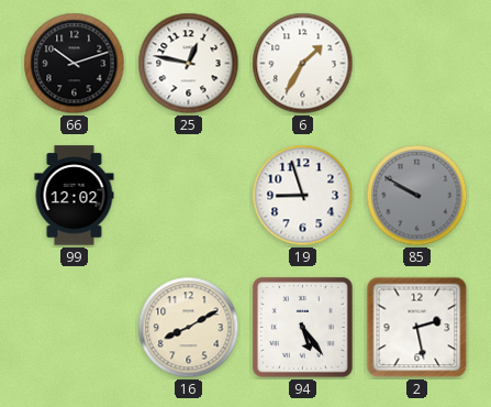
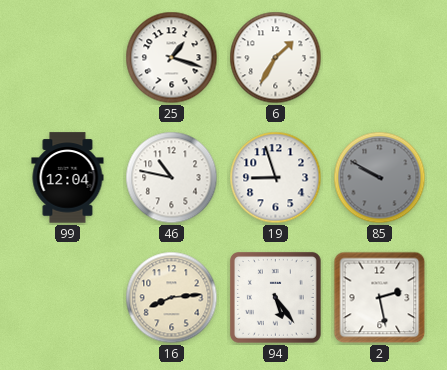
66: 10:12 -> none
25: 12:47 -> 1:18
99: 12:02 -> 12:04
46: none -> 10:47
16: 8:10 -> 8:14
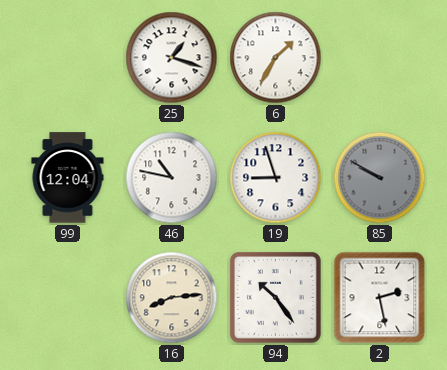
94: 5:24 -> 10:24
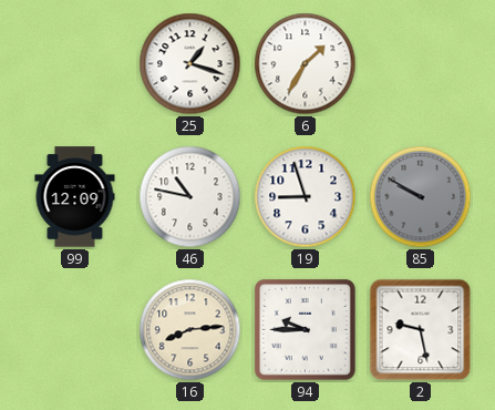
99: 12:04 -> 12:09
94: 10:24 -> 9:45
2: 2:28 -> 9:28
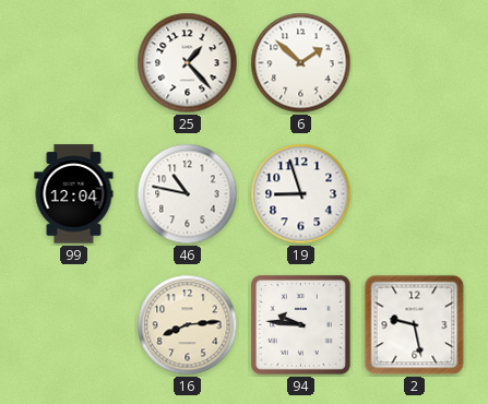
25: 1:18 -> 1:23
6: 1:35 -> 1:52
99: 12:09 -> 12:04
85: 9:50 -> none
94: 9:45 -> 9:46
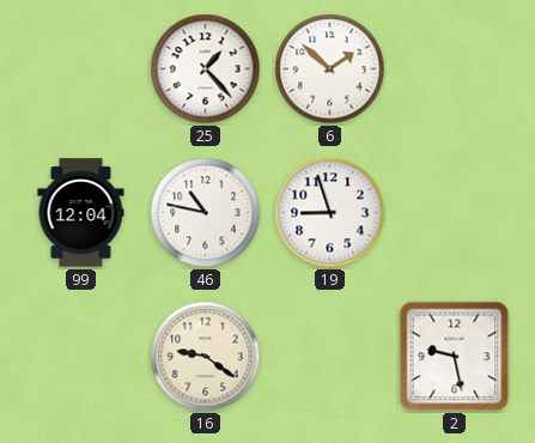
16: 8:14 -> 9:21
94: 9:46 -> none
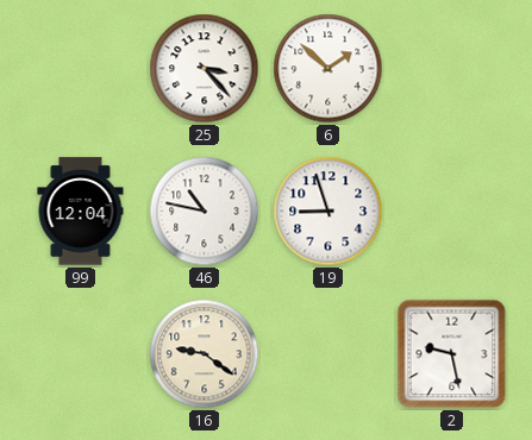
25: 1:23 -> 3:23
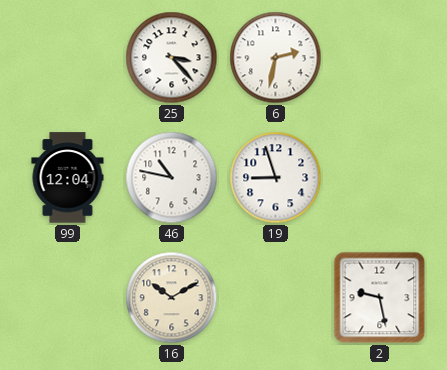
6: 1:52 -> 2:32
16: 9:21 -> 10:10
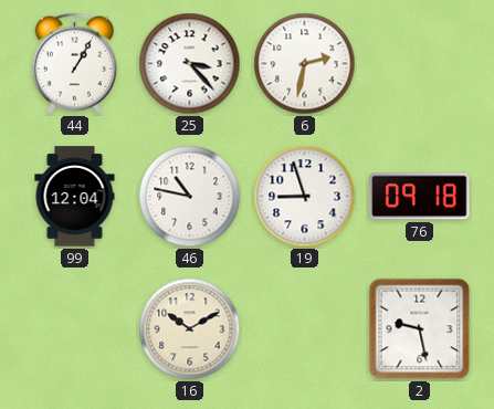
44: none -> 1:05
76: none -> 09:18
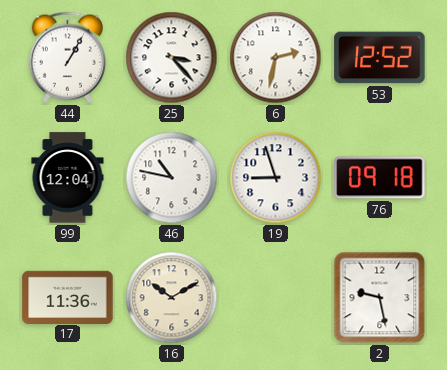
53: none -> 12:52
17: none -> 11:36
